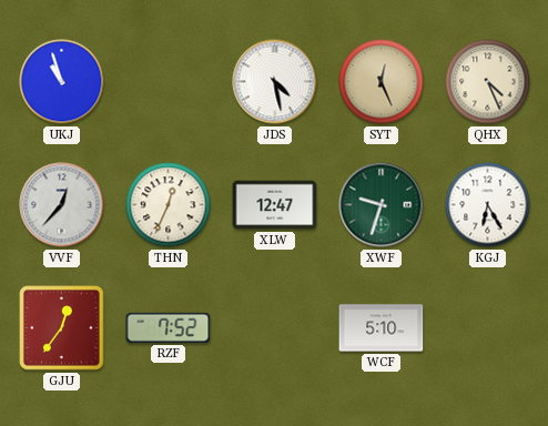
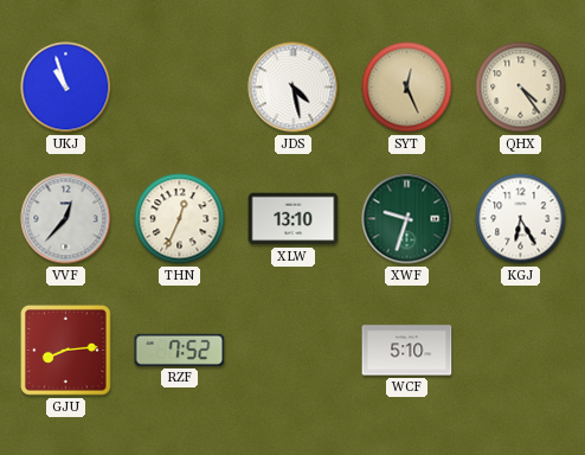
QHX: 4:26 -> 4:24
XLW: 12:47 -> 13:10
GJU: 12:36 -> 8:14
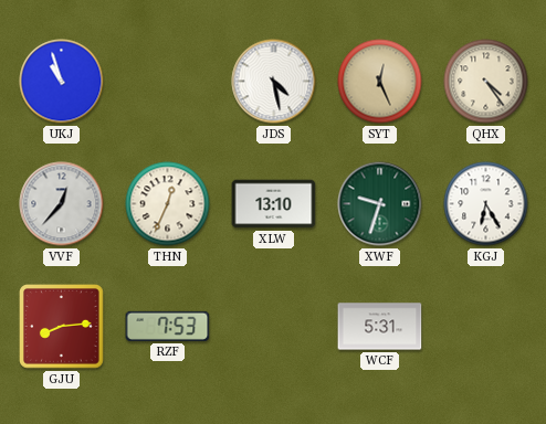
RZF: 7:52 -> 7:53
WCF: 5:10 -> 5:31
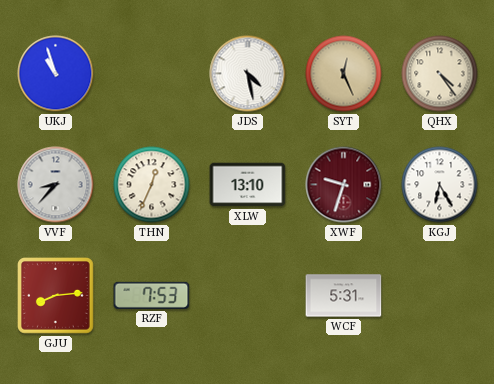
VVF: 12:37 -> 8:37
XWF dial: green -> burgundy
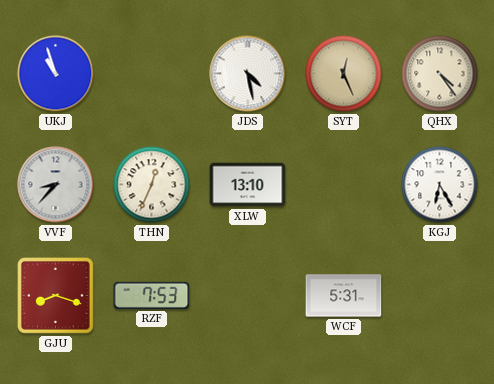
XWF: 9:33 -> none
GJU: 8:14 -> 8:18
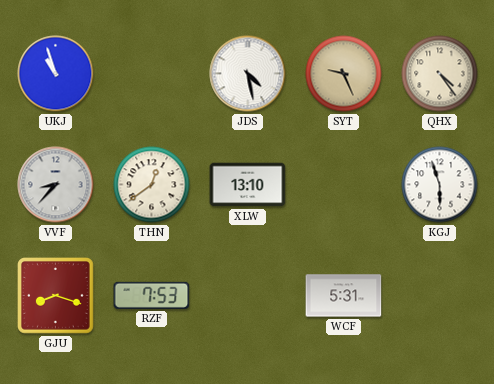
SYT: 12:26 -> 9:26
THN: 12:34 -> 12:39
KGJ: 6:25 -> 5:57
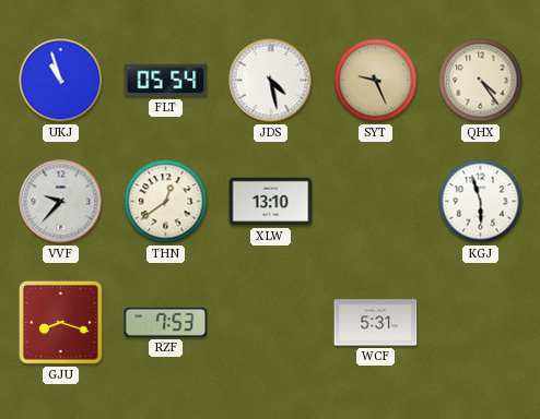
FLT: none -> 05:54
VVF: 8:37 -> 9:37
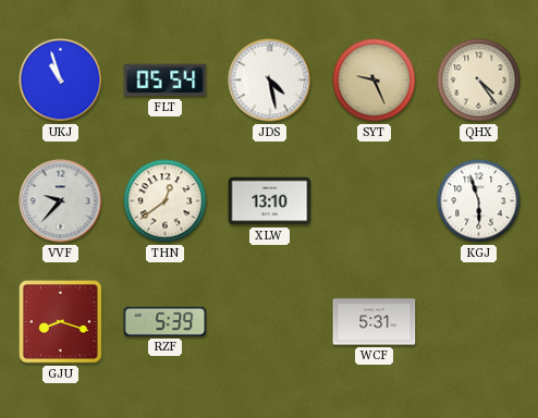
RZF: 7:53 -> 5:39
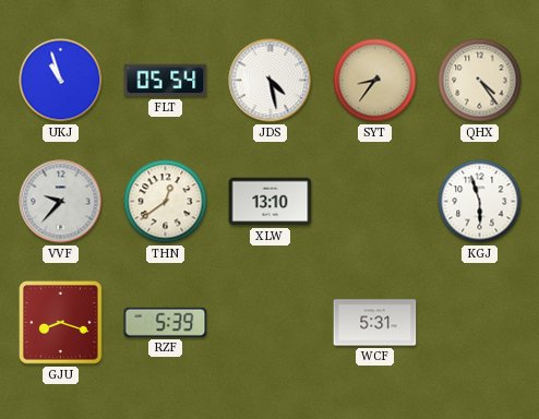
SYT: 9:26 -> 8:36
